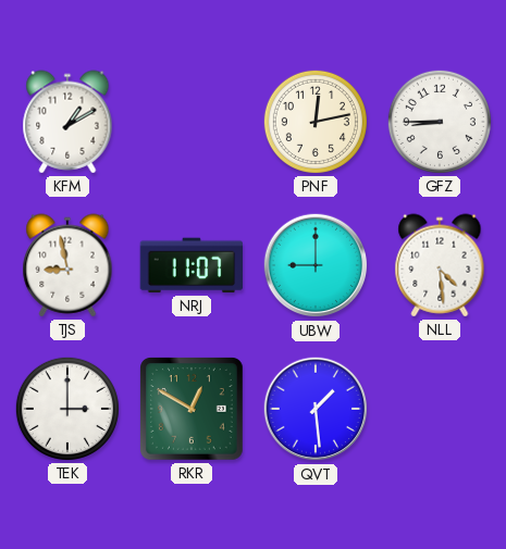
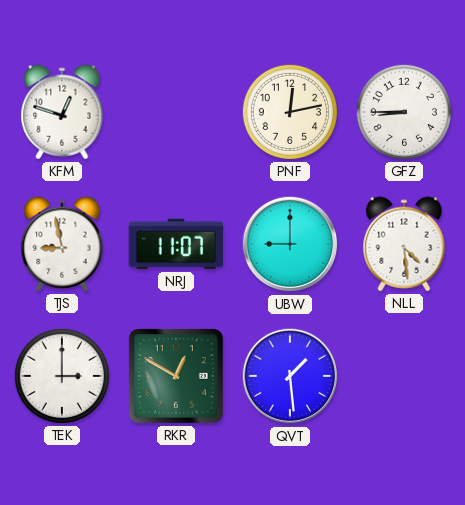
KFM: 1:10 -> 12:48
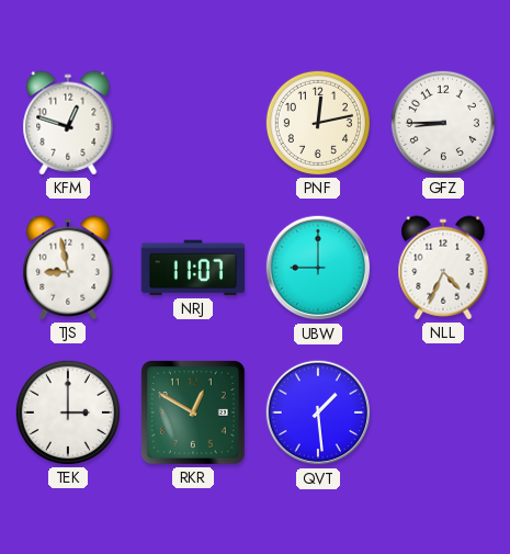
NLL: 4:29 -> 4:34
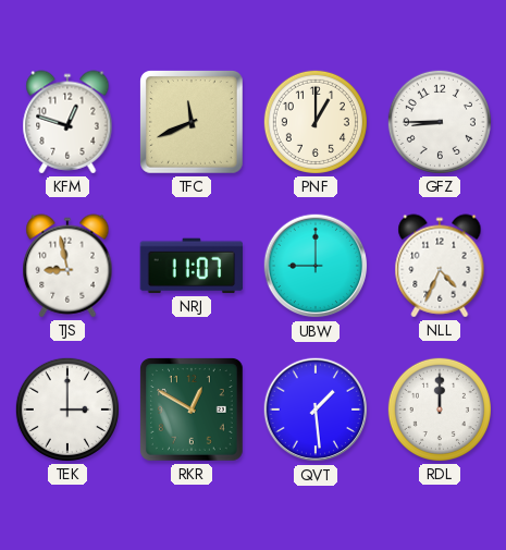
TFC: none -> 11:41
PNF: 12:13 -> 1:00
RDL: none -> 12:00
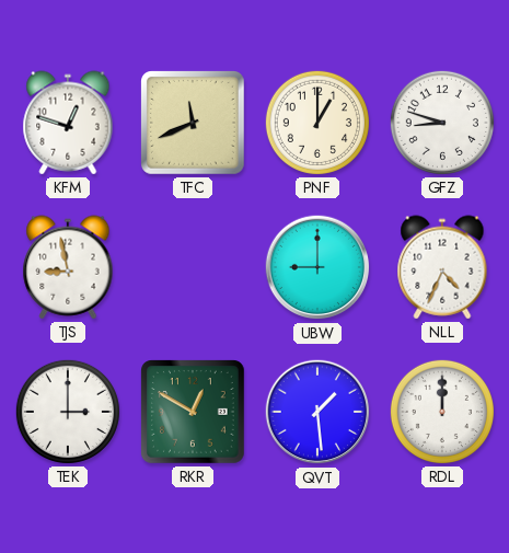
GFZ: 8:45 -> 8:48
NRJ: 11:07 -> none
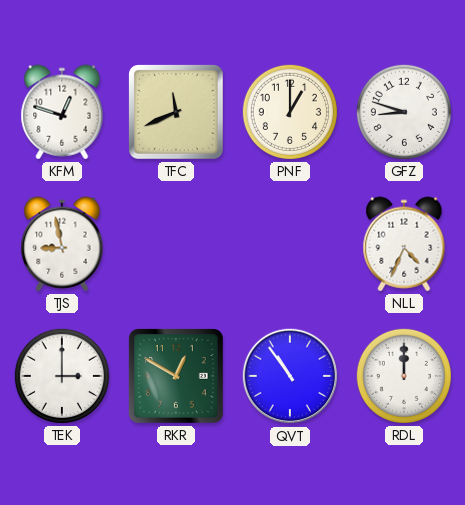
UBW: 9:00 -> none
QVT: 1:29 -> 10:54
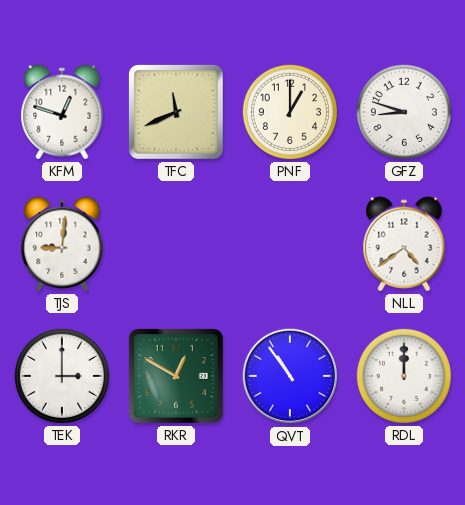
TJS: 8:58 -> 9:01
NLL: 4:34 -> 4:39
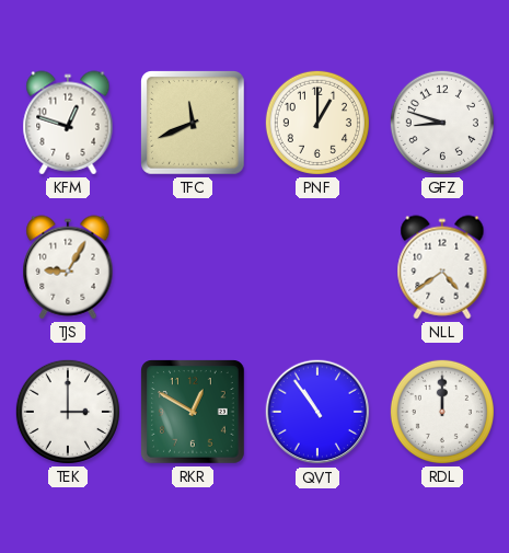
TJS: 9:01 -> 9:05
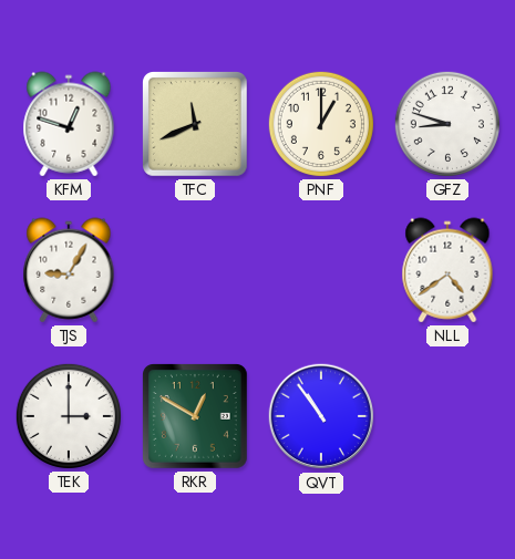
RDL: 12:00 -> none
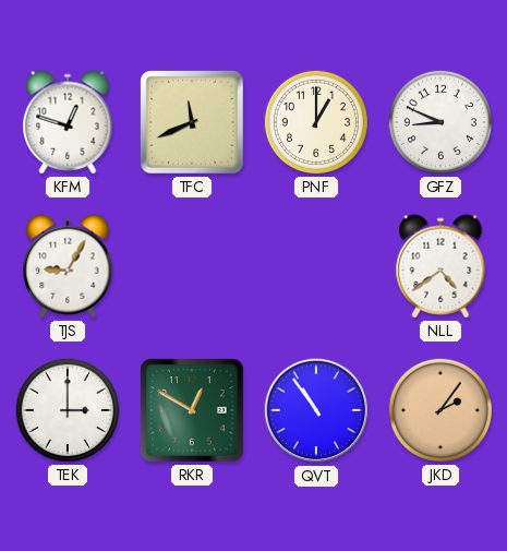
GFZ: 8:48 -> 8:49
JKD: none -> 2:06
